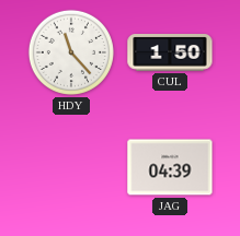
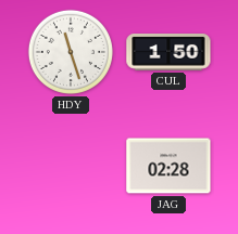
HDY: 11:23 -> 11:27
JAG: 04:39 -> 02:28
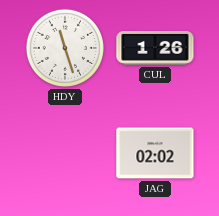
CUL: 1:50 -> 1:26
JAG: 02:28 -> 02:02
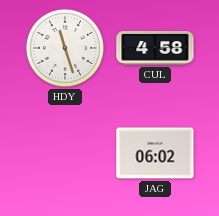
CUL: 1:26 -> 4:58
JAG: 02:02 -> 06:02
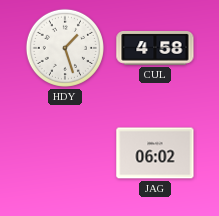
HDY: 11:27 -> 1:27
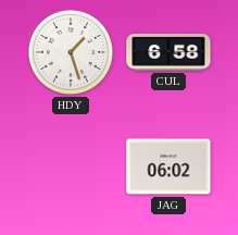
CUL: 4:58 -> 6:58
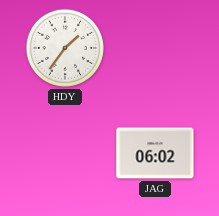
HDY: 1:27 -> 1:36
CUL: 6:58 -> none
